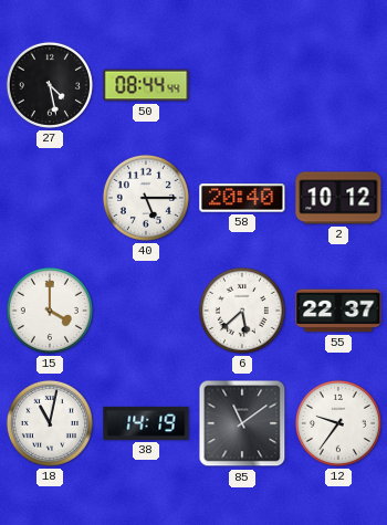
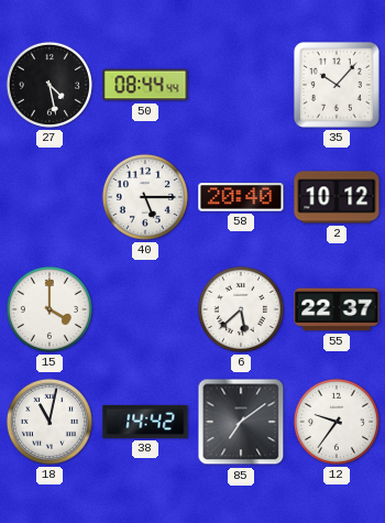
35: none -> 10:07
38: 14:19 -> 14:42
85: 11:09 -> 7:09
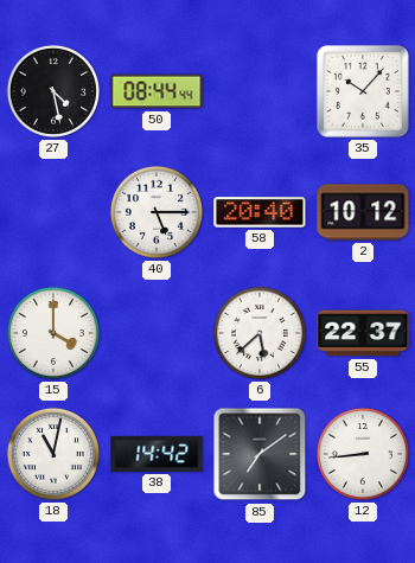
12: 9:36 -> 8:44
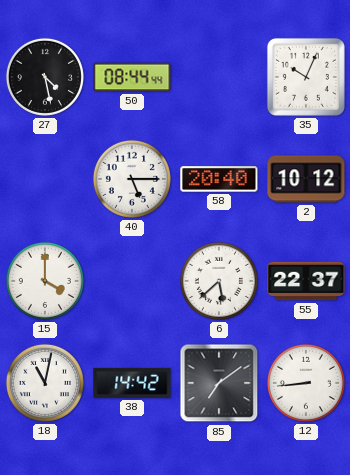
35: 10:07 -> 10:04
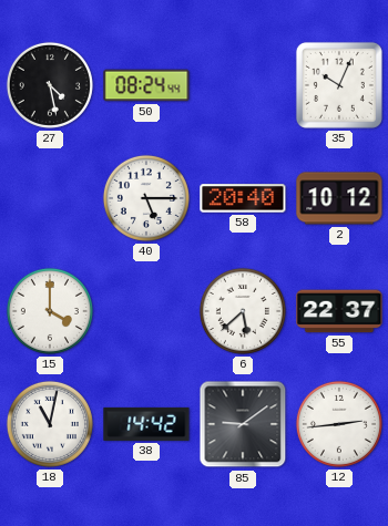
50: 08:44 -> 08:24
85: 7:09 -> 9:09
12: 8:44 -> 2:44
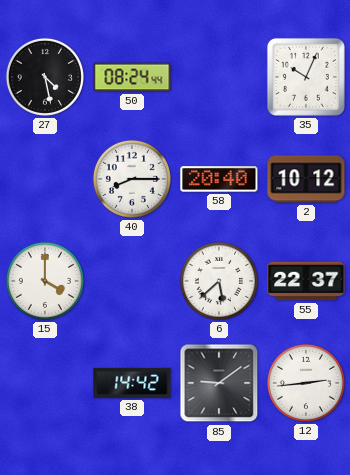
40: 5:15 -> 8:15
18: 11:02 -> none
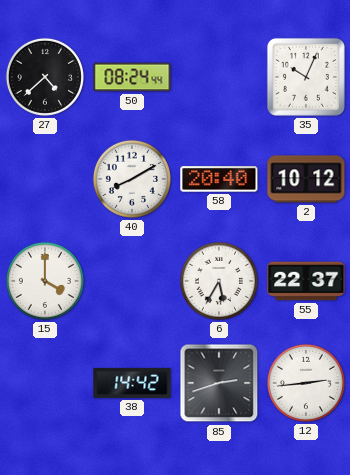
27: 4:28 -> 4:38
40: 8:15 -> 8:10
6: 5:38 -> 5:35
85: 9:09 -> 2:42
